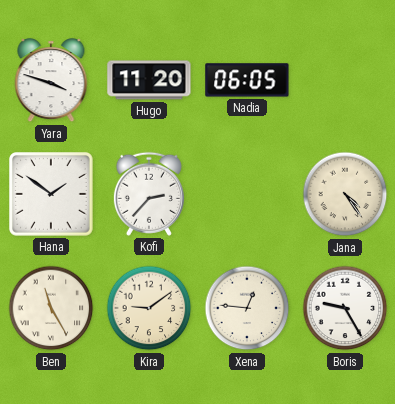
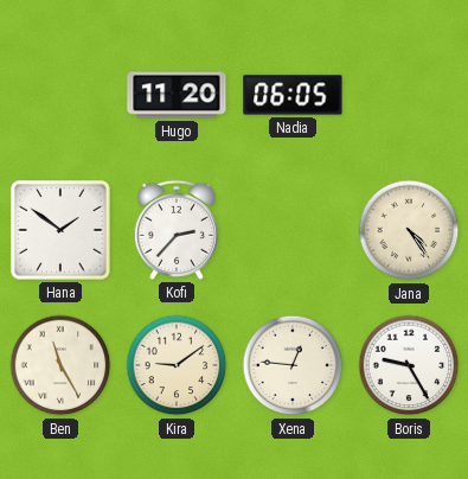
Yara: 3:48 -> none
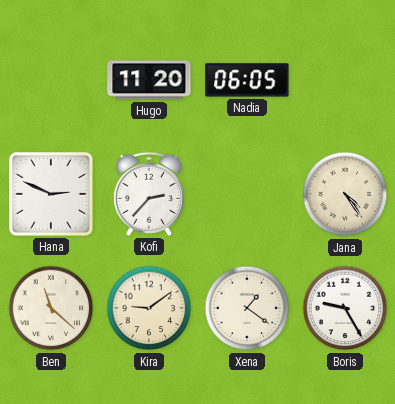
Hana: 1:51 -> 2:49
Ben: 11:25 -> 11:22
Xena: 12:46 -> 1:21
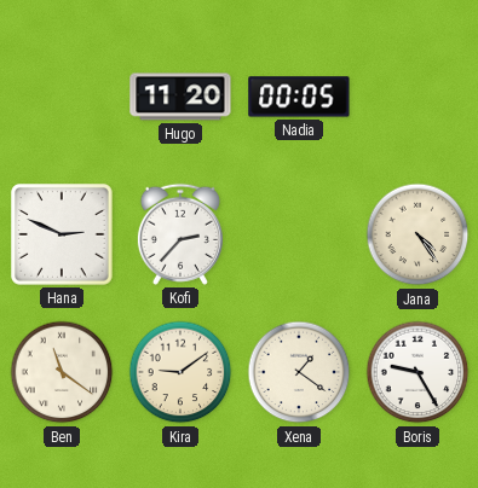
Nadia: 06:05 -> 00:05
Ben: 11:22 -> 11:21
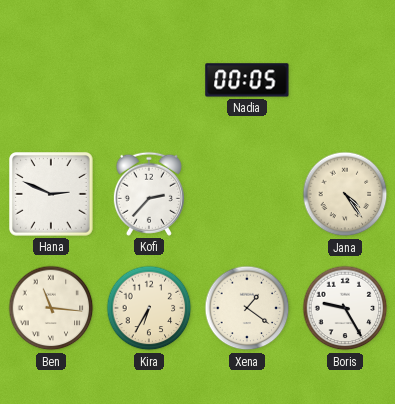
Hugo: 11:20 -> none
Ben: 11:21 -> 11:16
Kira: 9:09 -> 6:35
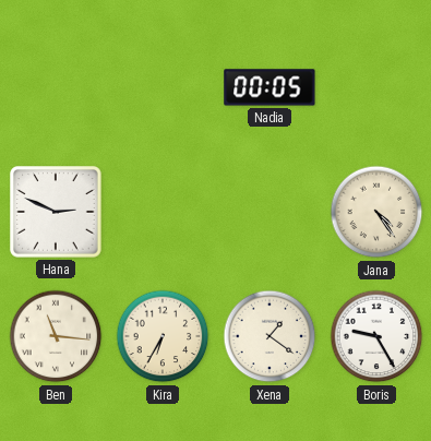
Kofi: 2:37 -> none
